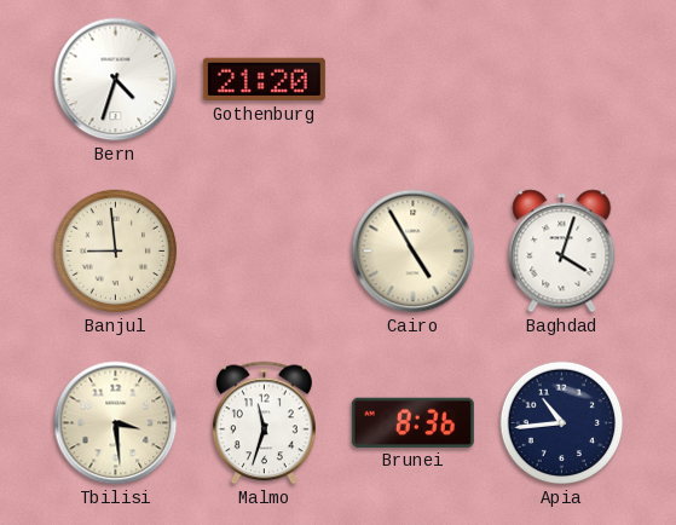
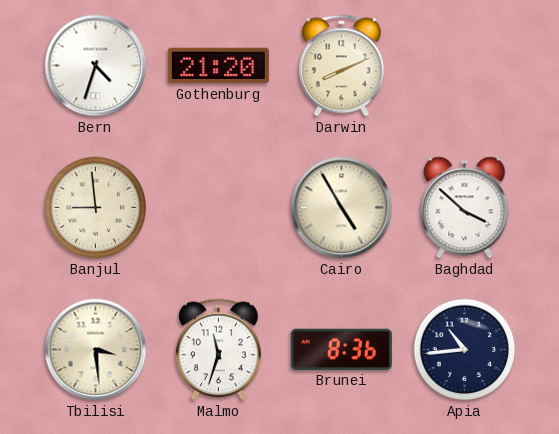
Darwin: none -> 8:11
Baghdad: 4:03 -> 3:52
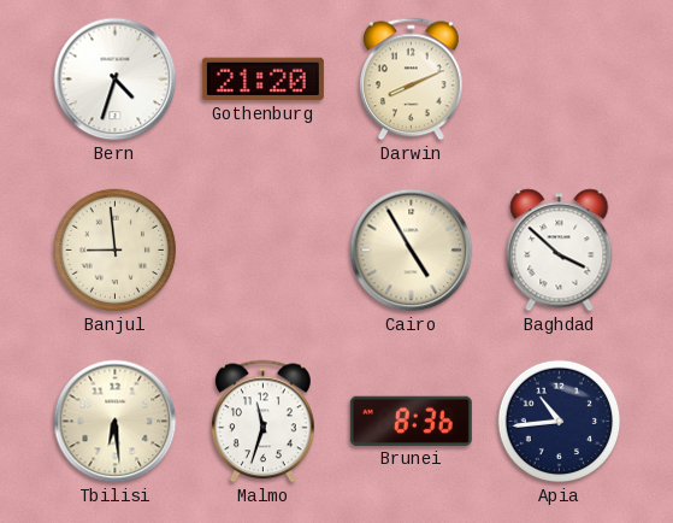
Tbilisi: 3:29 -> 6:29
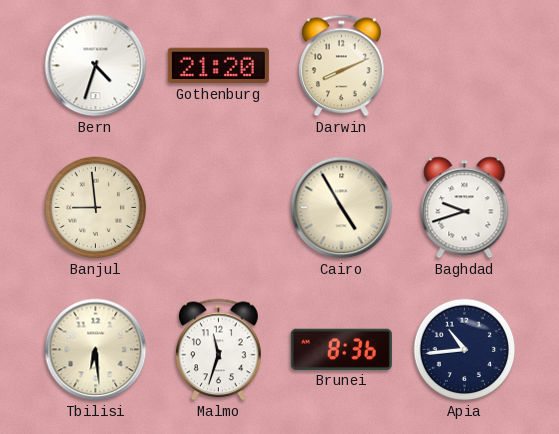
Baghdad: 3:52 -> 9:42
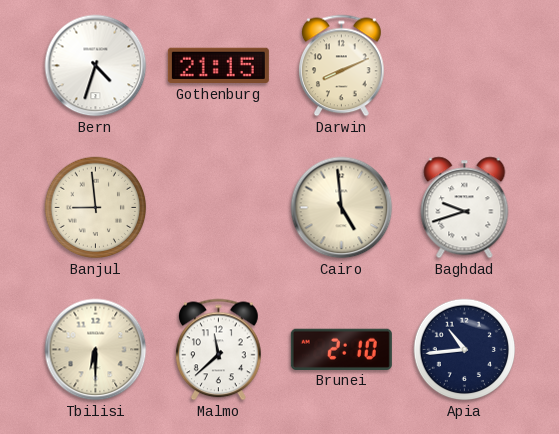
Gothenburg: 21:20 -> 21:15
Cairo: 4:55 -> 4:59
Tbilisi: 6:29 -> 6:30
Malmo: 11:33 -> 11:38
Brunei: 8:36 -> 2:10
